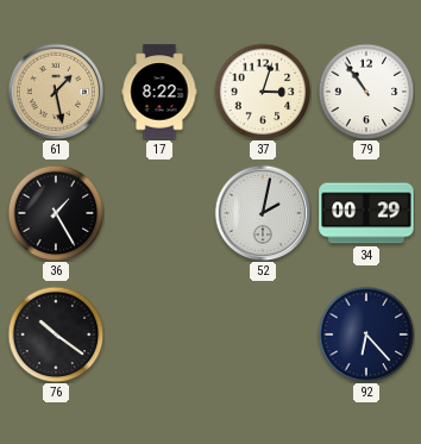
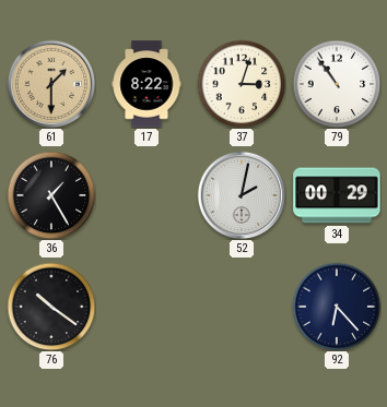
61: 1:28 -> 1:30
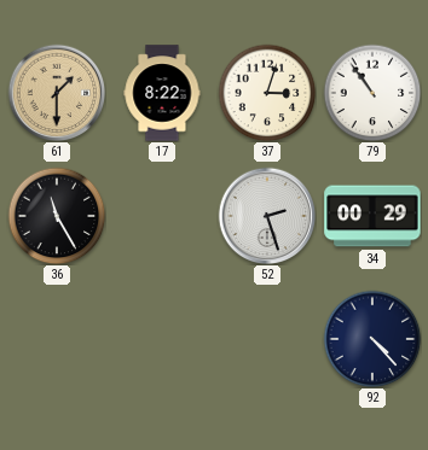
36: 1:25 -> 11:25
52: 2:02 -> 2:27
76: 10:21 -> none
92: 6:23 -> 4:23
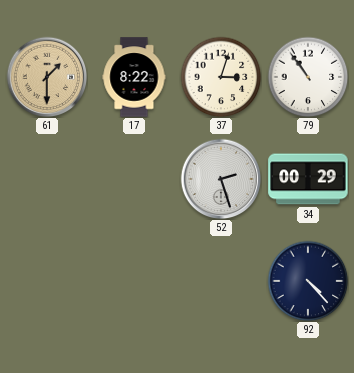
36: 11:25 -> none
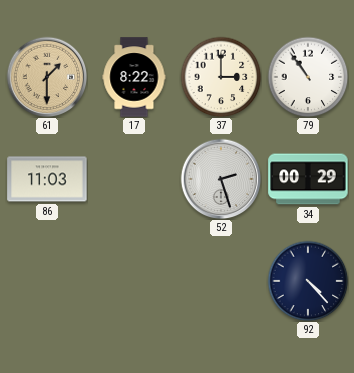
37: 3:03 -> 3:00
86: none -> 11:03
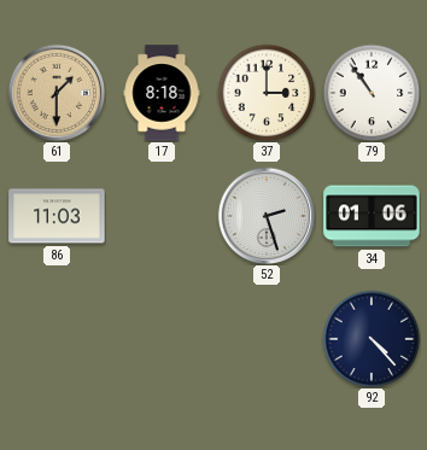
17: 8:22 -> 8:18
34: 00:29 -> 01:06
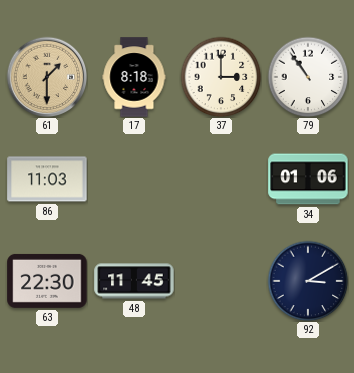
52: 2:27 -> none
63: none -> 22:30
48: none -> 11:45
92: 4:23 -> 3:10
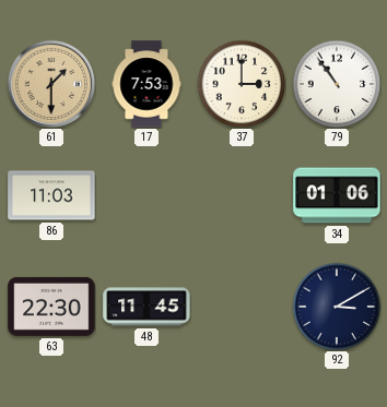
17: 8:18 -> 7:53
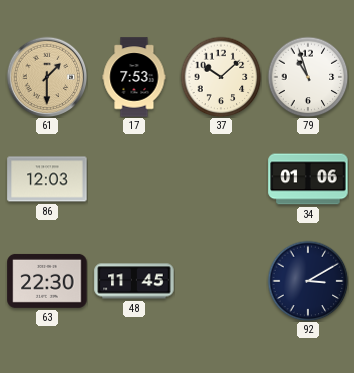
37: 3:00 -> 10:08
79: 10:54 -> 10:57
86: 11:03 -> 12:03
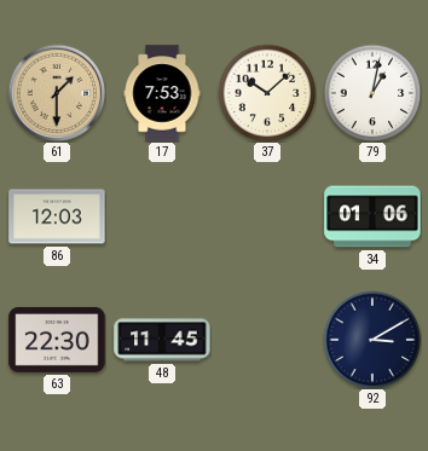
79: 10:57 -> 1:02
